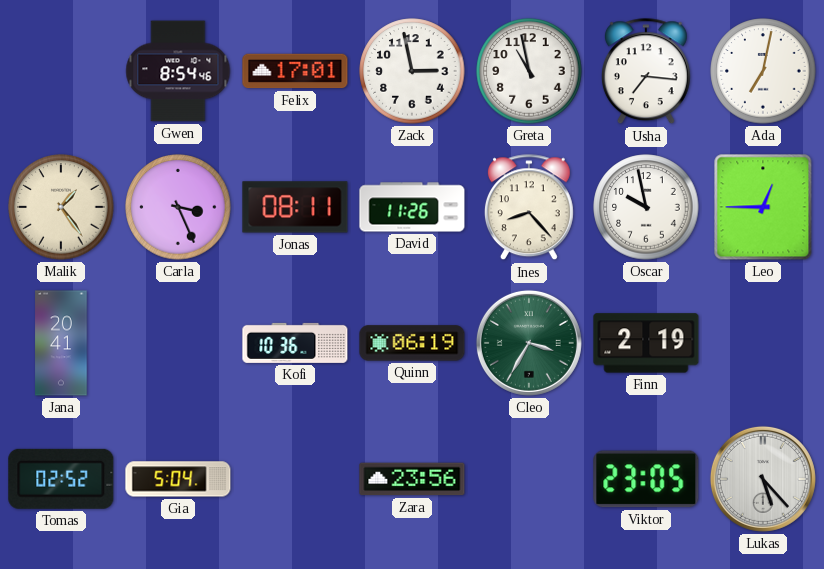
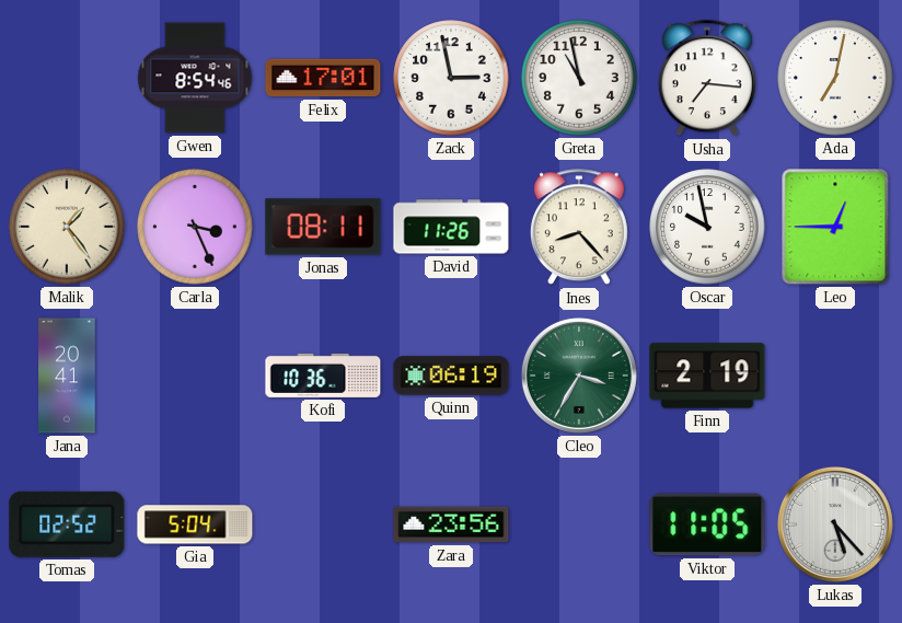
Viktor: 23:05 -> 11:05
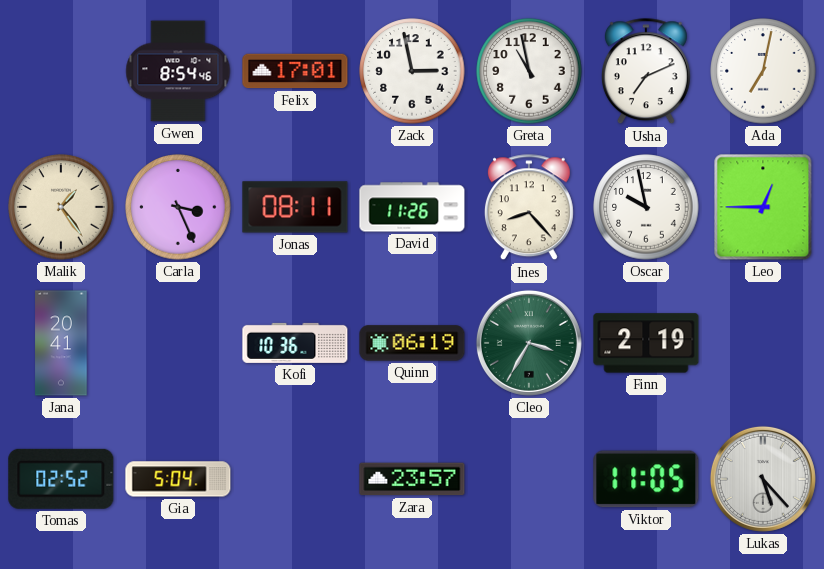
Usha: 7:16 -> 7:11
Zara: 23:56 -> 23:57
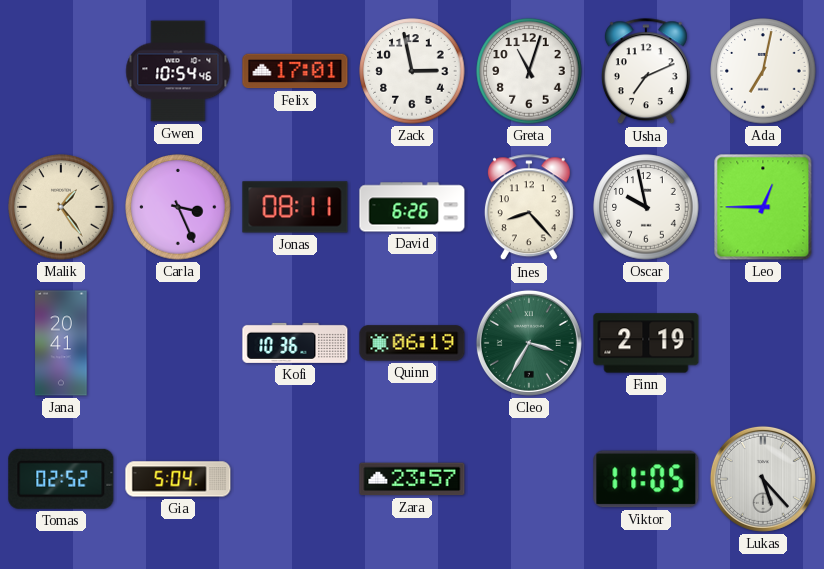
Gwen: 8:54 -> 10:54
Greta: 10:58 -> 11:03
David: 11:26 -> 6:26
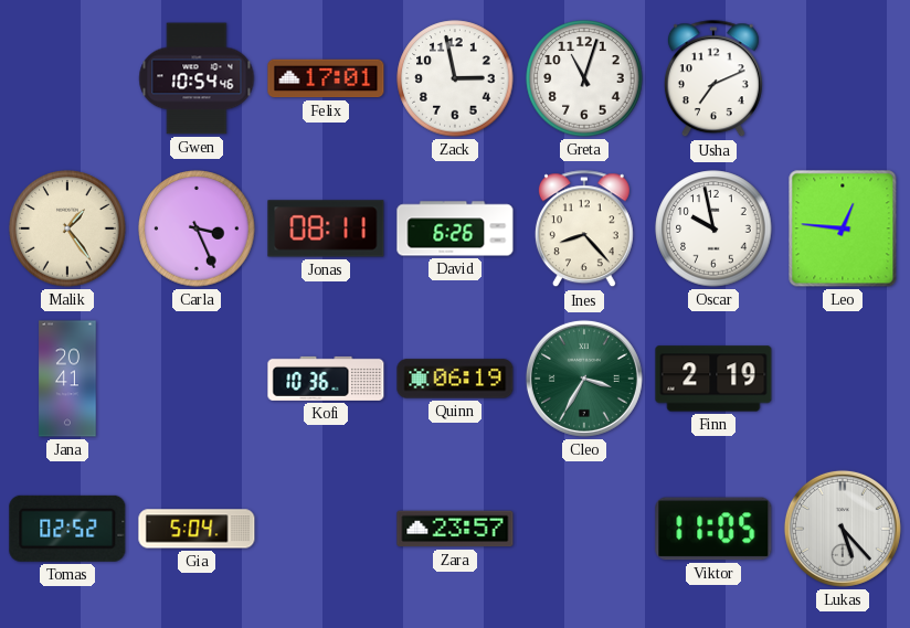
Ada: 7:02 -> none
Leo: 12:45 -> 12:46
